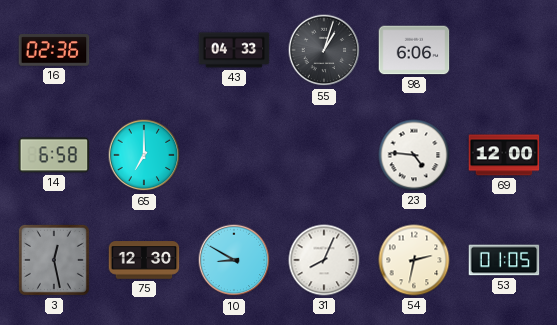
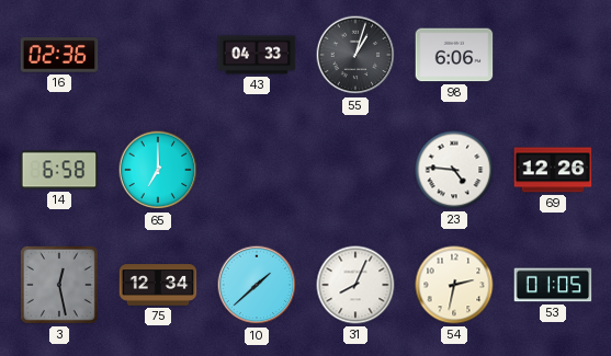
69: 12:00 -> 12:26
75: 12:30 -> 12:34
10: 8:50 -> 1:38
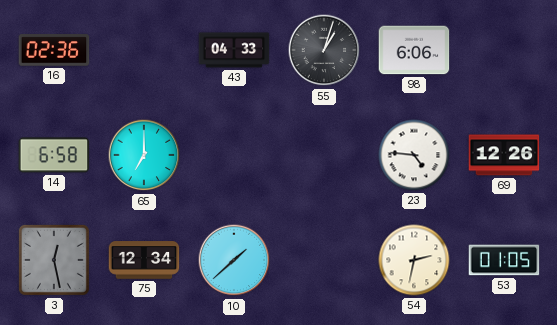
31: 8:04 -> none
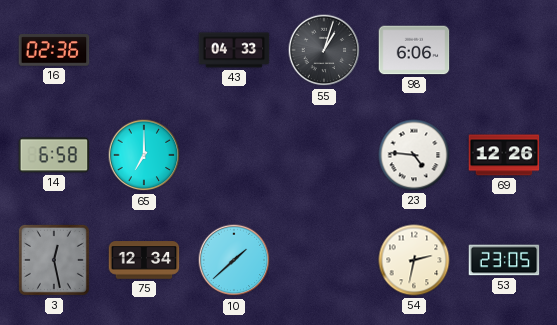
53: 01:05 -> 23:05
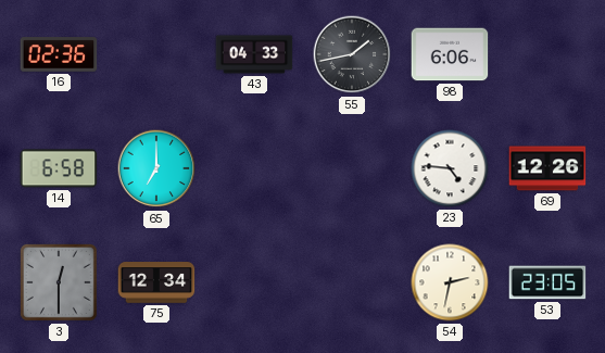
55: 1:03 -> 1:43
3: 12:28 -> 12:30
10: 1:38 -> none
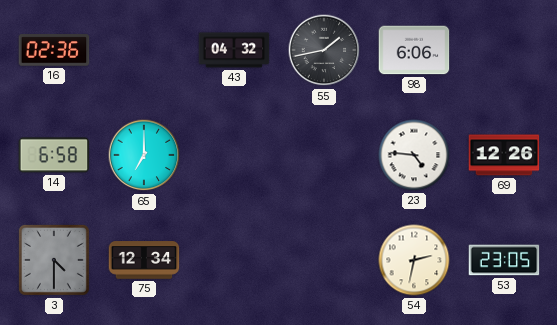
43: 04:33 -> 04:32
3: 12:30 -> 4:30
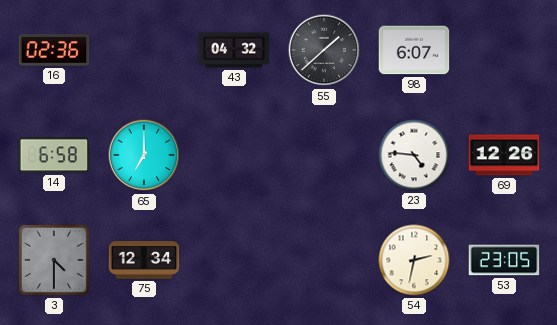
55: 1:43 -> 1:38
98: 6:06 -> 6:07
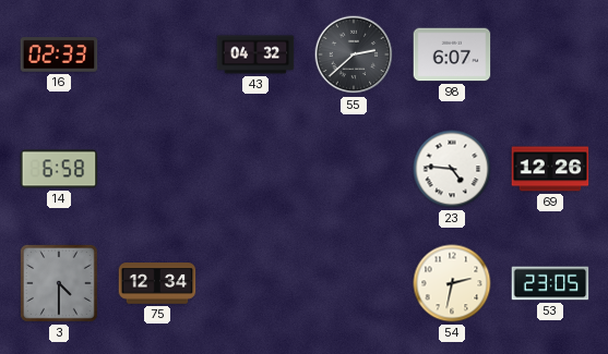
16: 02:36 -> 02:33
55: 1:38 -> 2:38
65: 7:00 -> none
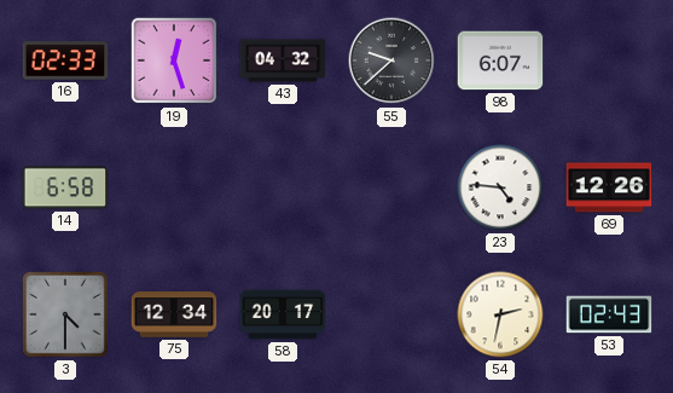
19: none -> 12:27
55: 2:38 -> 9:38
58: none -> 20:17
53: 23:05 -> 02:43
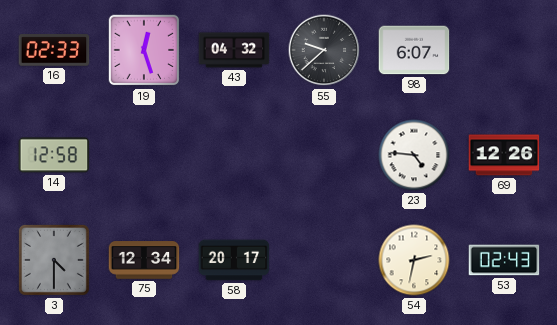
14: 6:58 -> 12:58
